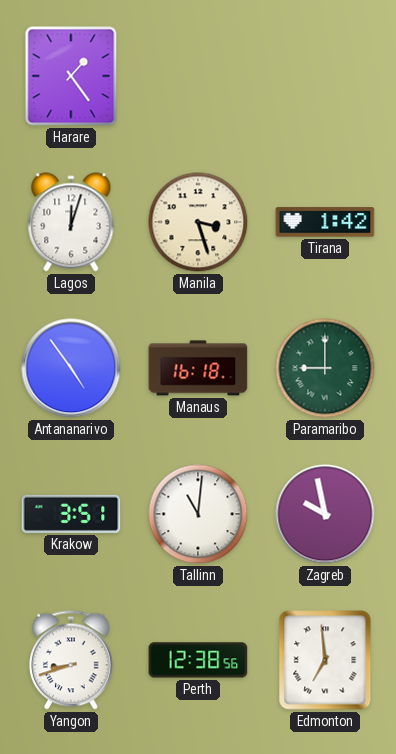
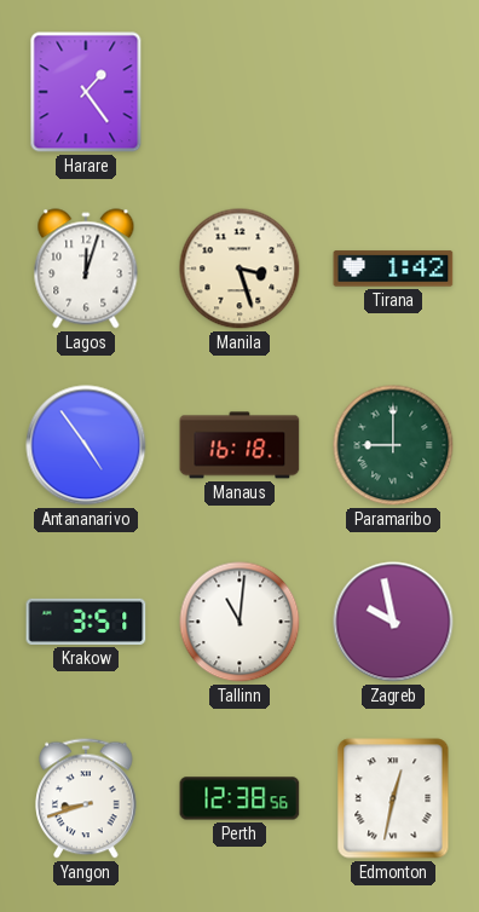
Edmonton: 6:59 -> 12:32
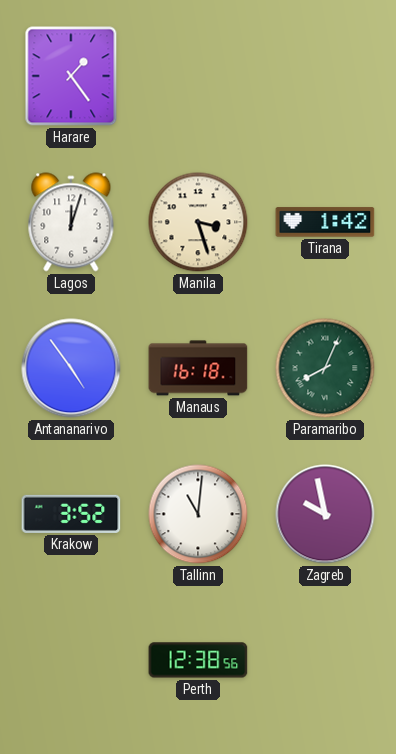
Paramaribo: 9:00 -> 8:04
Krakow: 3:51 -> 3:52
Yangon: 8:42 -> none
Edmonton: 12:32 -> none
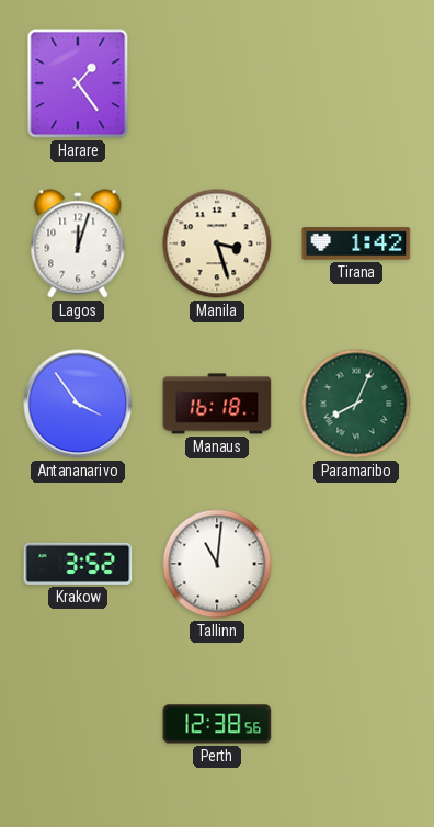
Antananarivo: 4:54 -> 3:54
Zagreb: 9:58 -> none
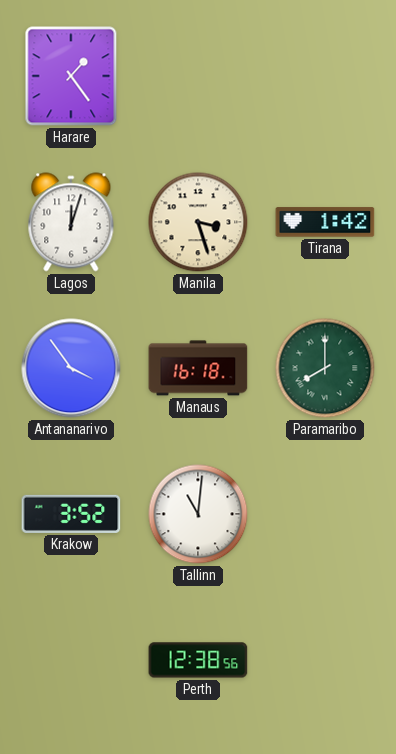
Paramaribo: 8:04 -> 8:00
